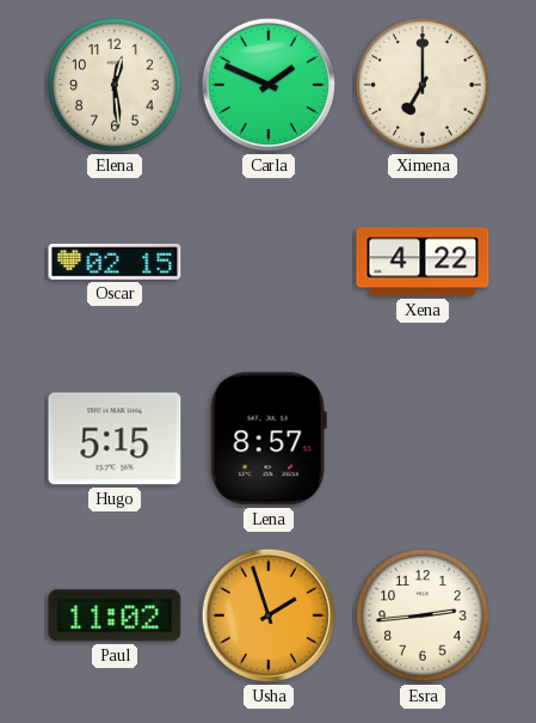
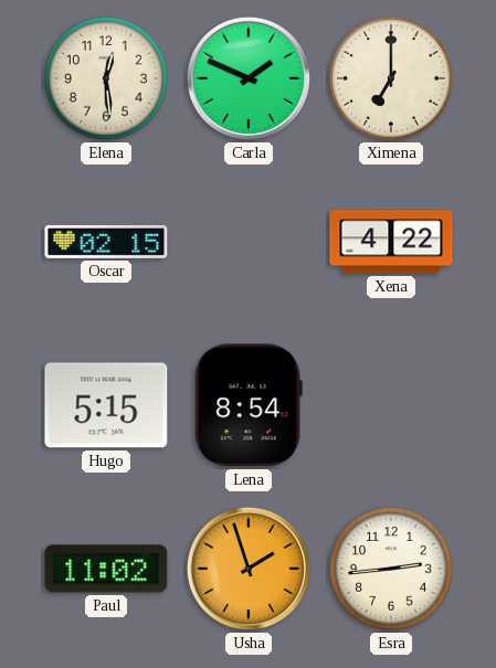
Lena: 8:57 -> 8:54
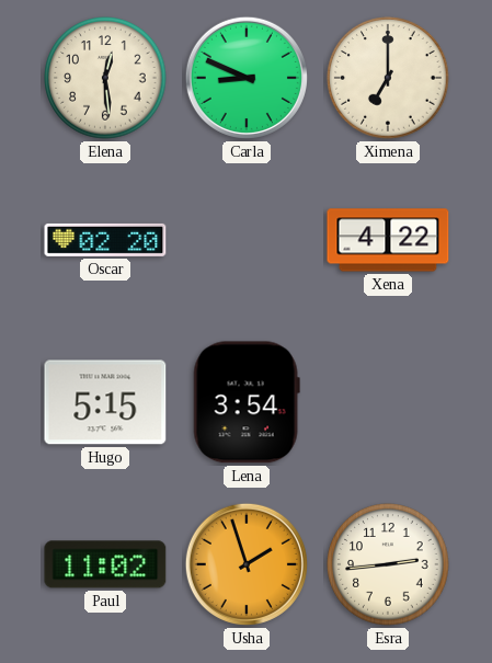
Carla: 1:49 -> 8:49
Oscar: 02:15 -> 02:20
Lena: 8:54 -> 3:54
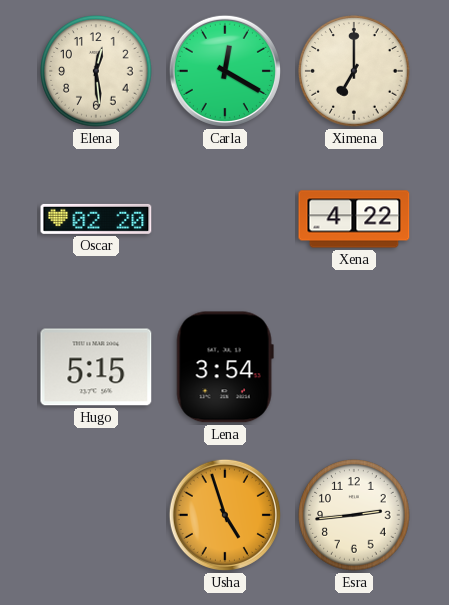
Carla: 8:49 -> 12:20
Paul: 11:02 -> none
Usha: 1:57 -> 4:57
